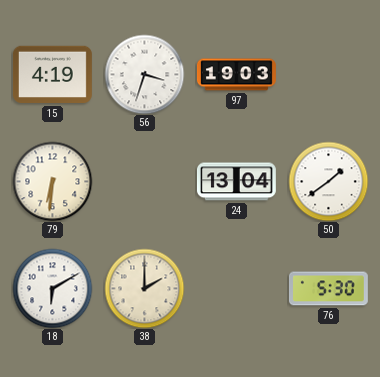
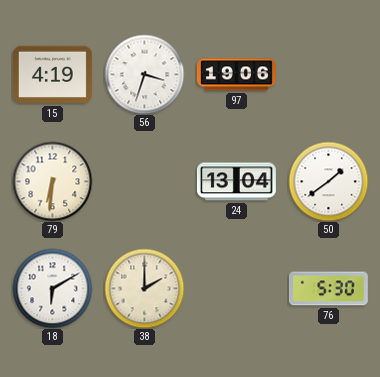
97: 19:03 -> 19:06
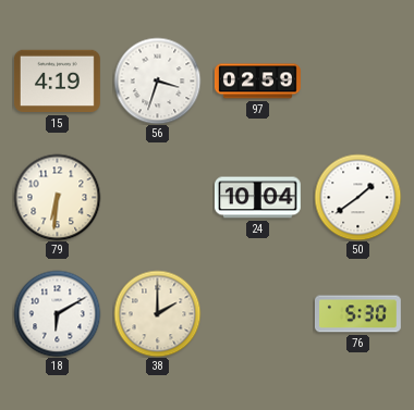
97: 19:06 -> 02:59
24: 13:04 -> 10:04
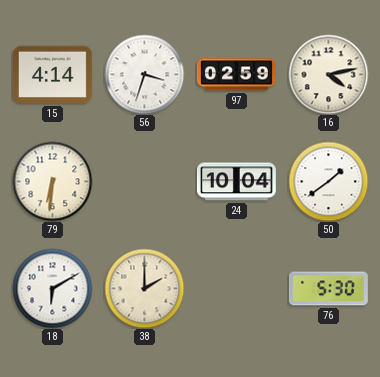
15: 4:19 -> 4:14
16: none -> 4:13
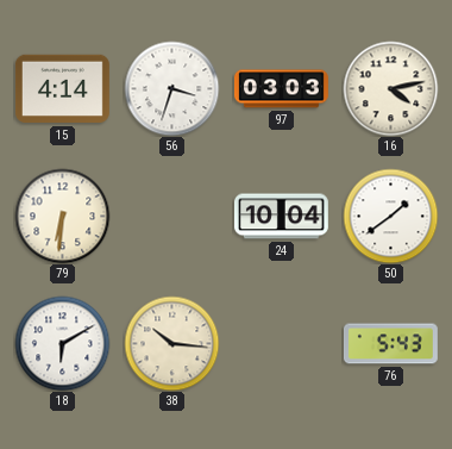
97: 02:59 -> 03:03
38: 2:00 -> 10:16
76: 5:30 -> 5:43
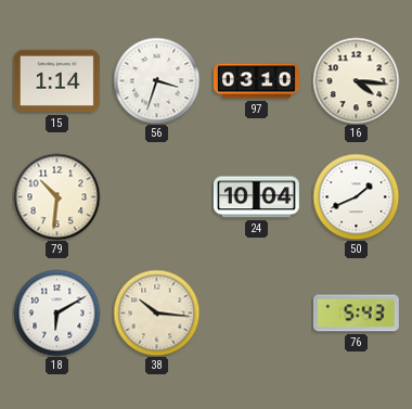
15: 4:14 -> 1:14
97: 03:03 -> 03:10
16: 4:13 -> 4:16
79: 6:31 -> 10:31
50: 1:39 -> 1:41
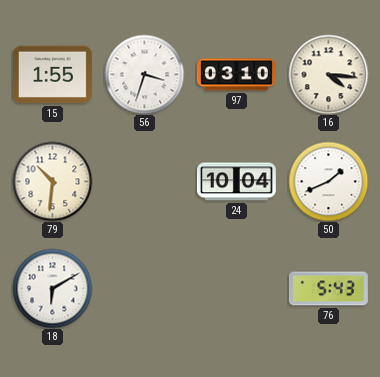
15: 1:14 -> 1:55
38: 10:16 -> none
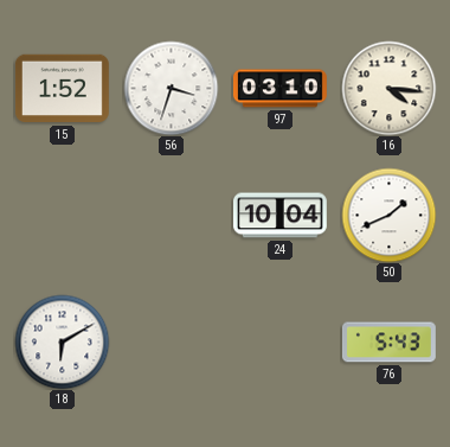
15: 1:55 -> 1:52
79: 10:31 -> none
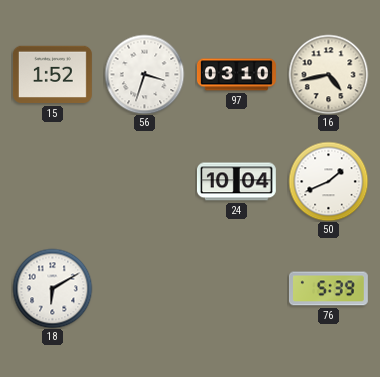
16: 4:16 -> 4:43
76: 5:43 -> 5:39
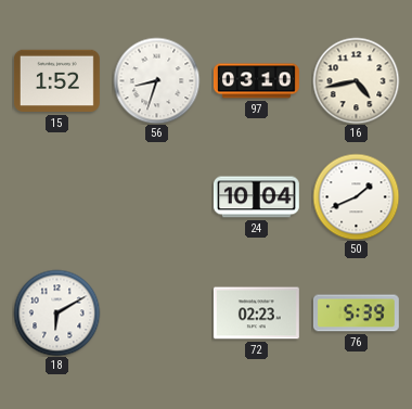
56: 3:33 -> 8:33
72: none -> 02:23
